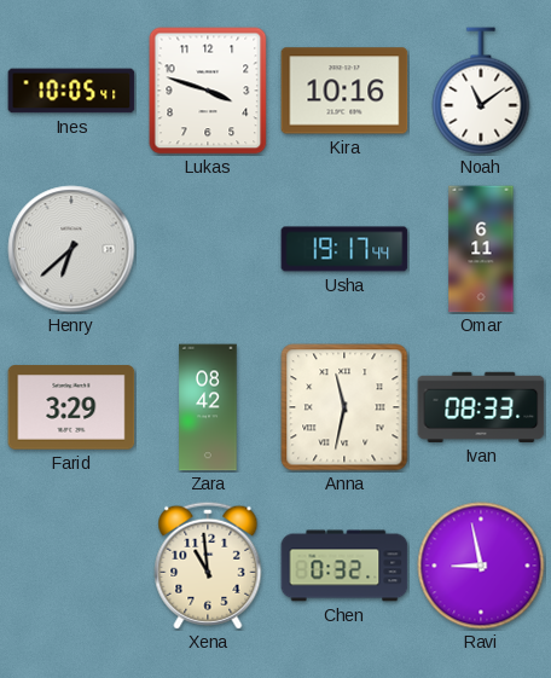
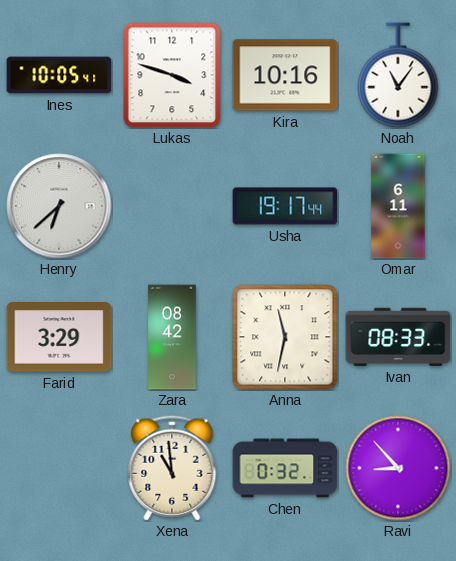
Noah: 11:09 -> 11:06
Ravi: 8:58 -> 8:53
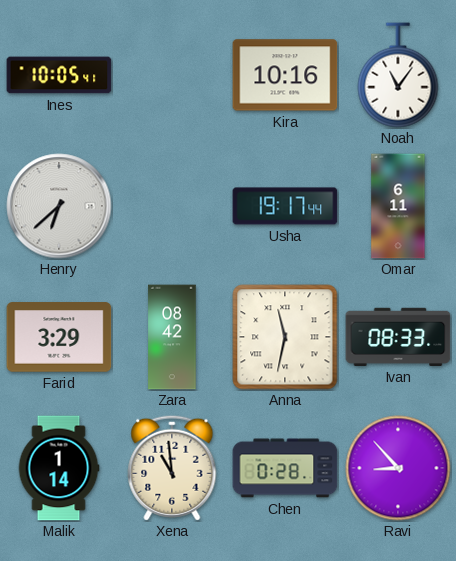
Lukas: 3:48 -> none
Malik: none -> 1:14
Chen: 0:32 -> 0:28
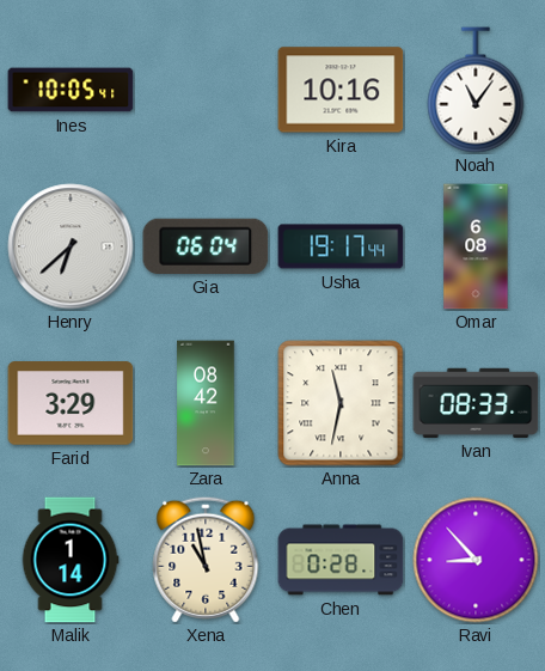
Gia: none -> 06:04
Omar: 6:11 -> 6:08
Xena: 10:59 -> 10:58
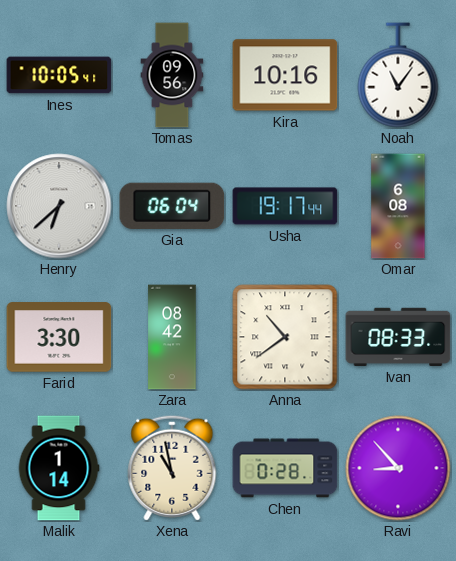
Tomas: none -> 09:56
Farid: 3:29 -> 3:30
Anna: 11:32 -> 10:39
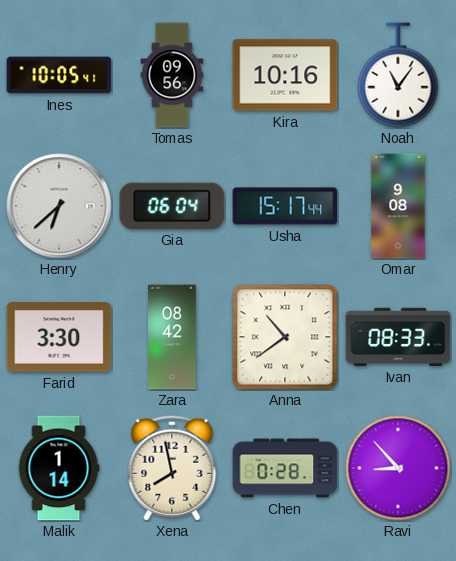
Usha: 19:17 -> 15:17
Omar: 6:08 -> 9:08
Xena: 10:58 -> 7:58
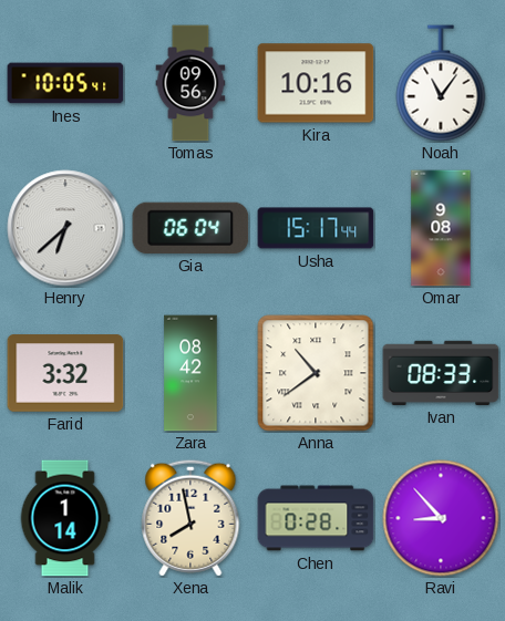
Farid: 3:30 -> 3:32
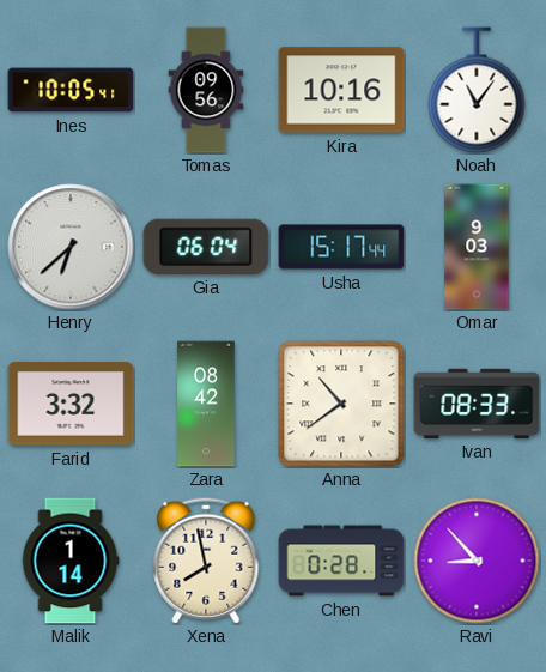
Omar: 9:08 -> 9:03
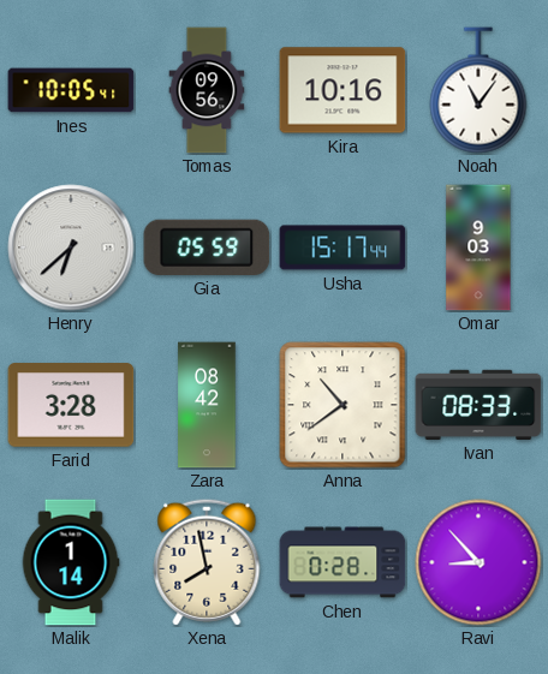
Gia: 06:04 -> 05:59
Farid: 3:32 -> 3:28
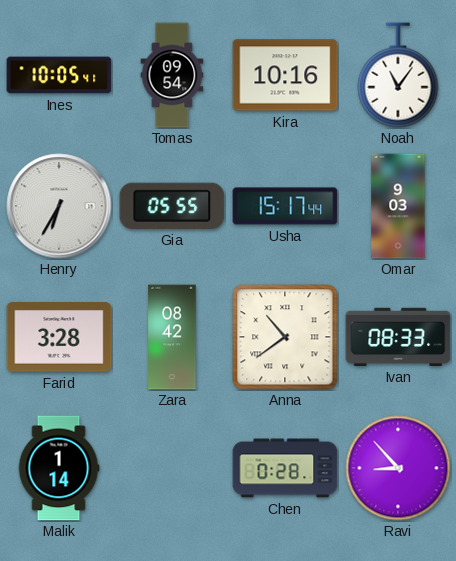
Tomas: 09:56 -> 09:54
Henry: 6:38 -> 6:35
Gia: 05:59 -> 05:55
Xena: 7:58 -> none
